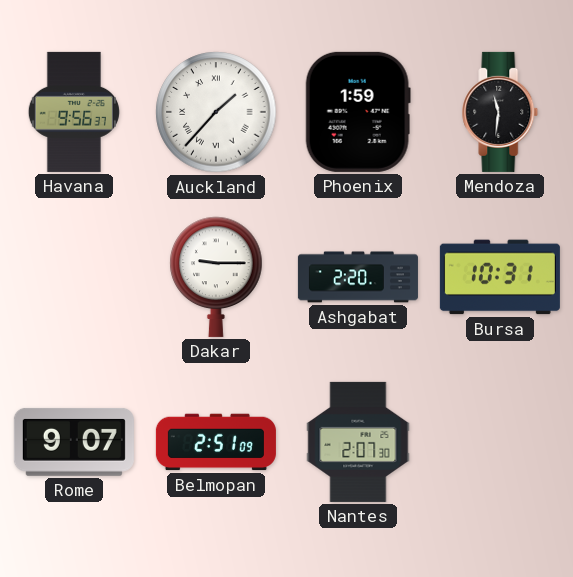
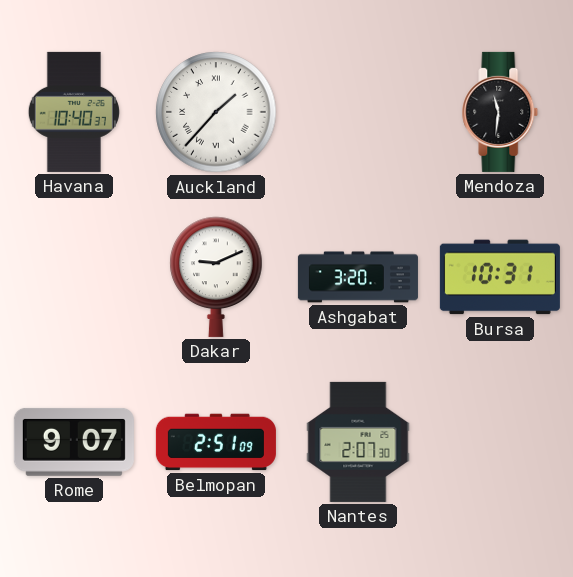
Havana: 9:56 -> 10:40
Phoenix: 1:59 -> none
Dakar: 9:15 -> 9:11
Ashgabat: 2:20 -> 3:20
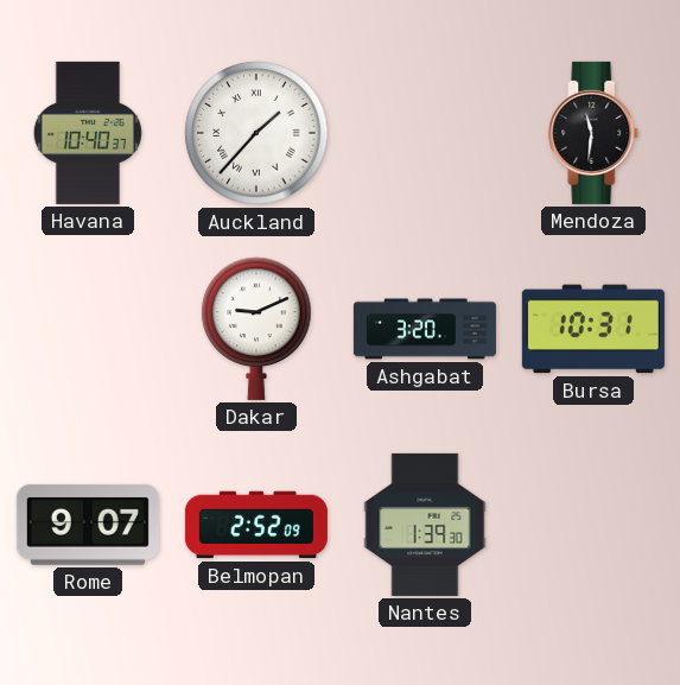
Belmopan: 2:51 -> 2:52
Nantes: 2:07 -> 1:39
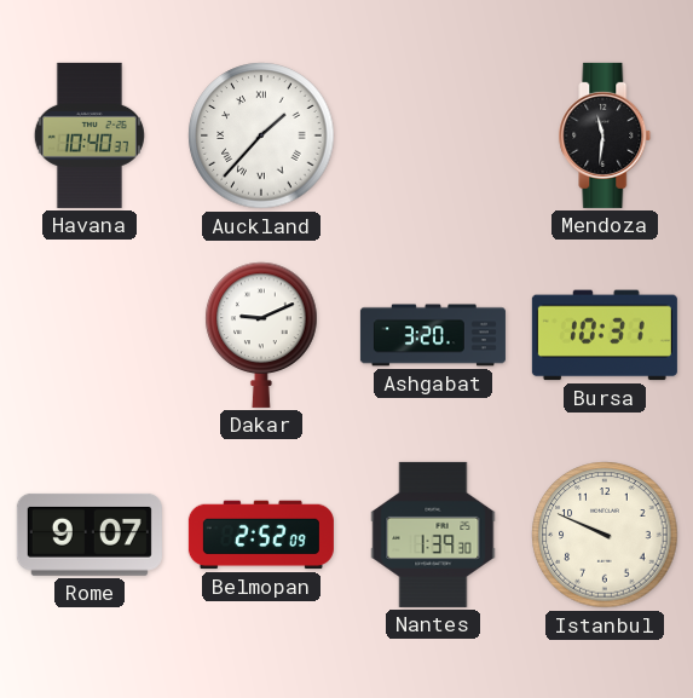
Istanbul: none -> 9:49
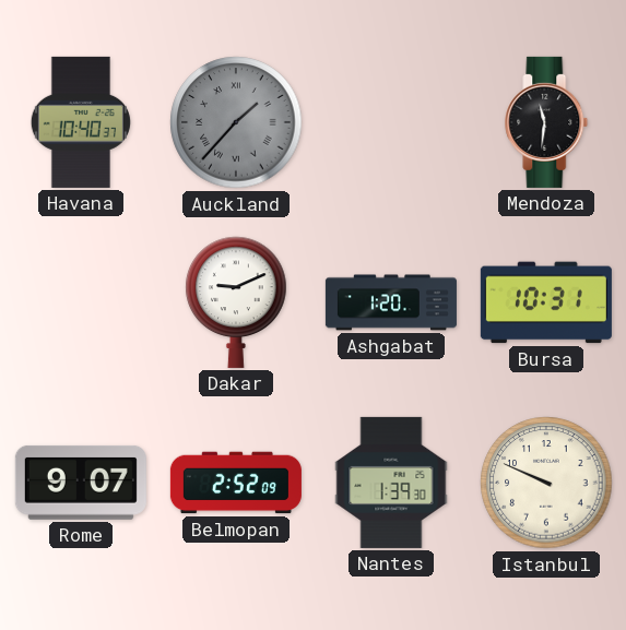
Auckland dial: white -> grey
Ashgabat: 3:20 -> 1:20
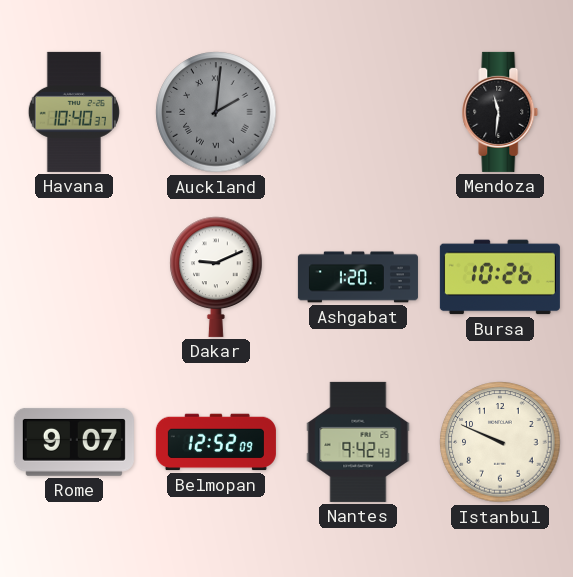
Auckland: 1:37 -> 2:01
Bursa: 10:31 -> 10:26
Belmopan: 2:52 -> 12:52
Nantes: 1:39 -> 9:42
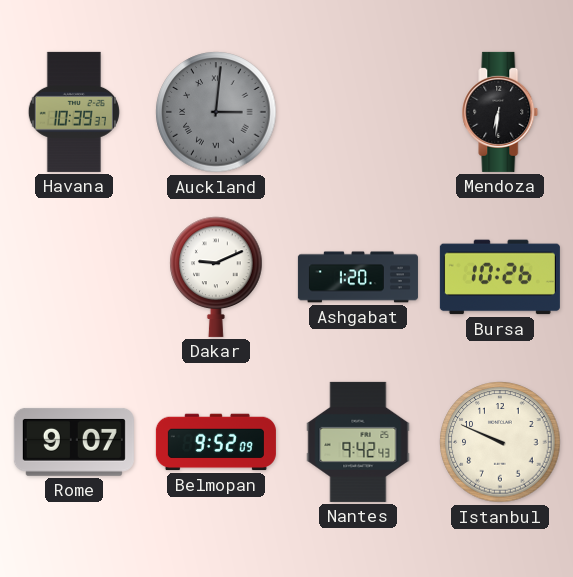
Havana: 10:40 -> 10:39
Auckland: 2:01 -> 3:01
Mendoza: 11:31 -> 6:31
Belmopan: 12:52 -> 9:52
